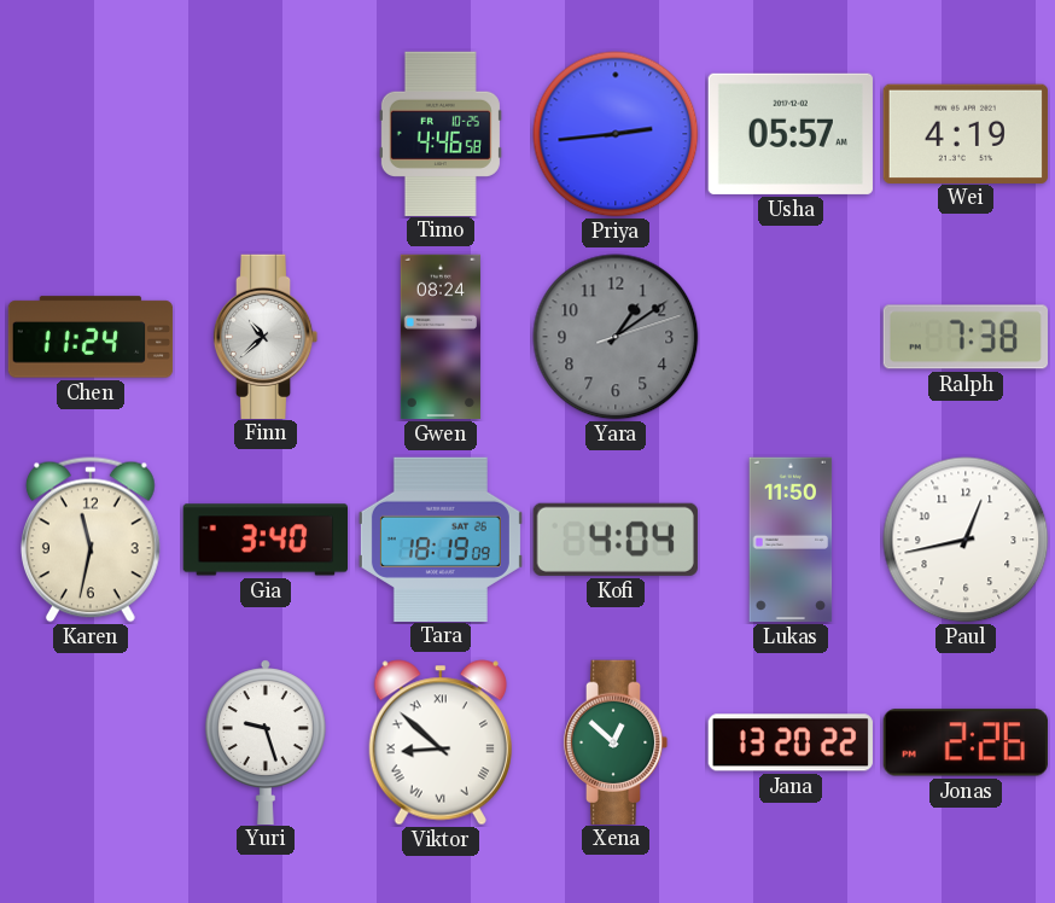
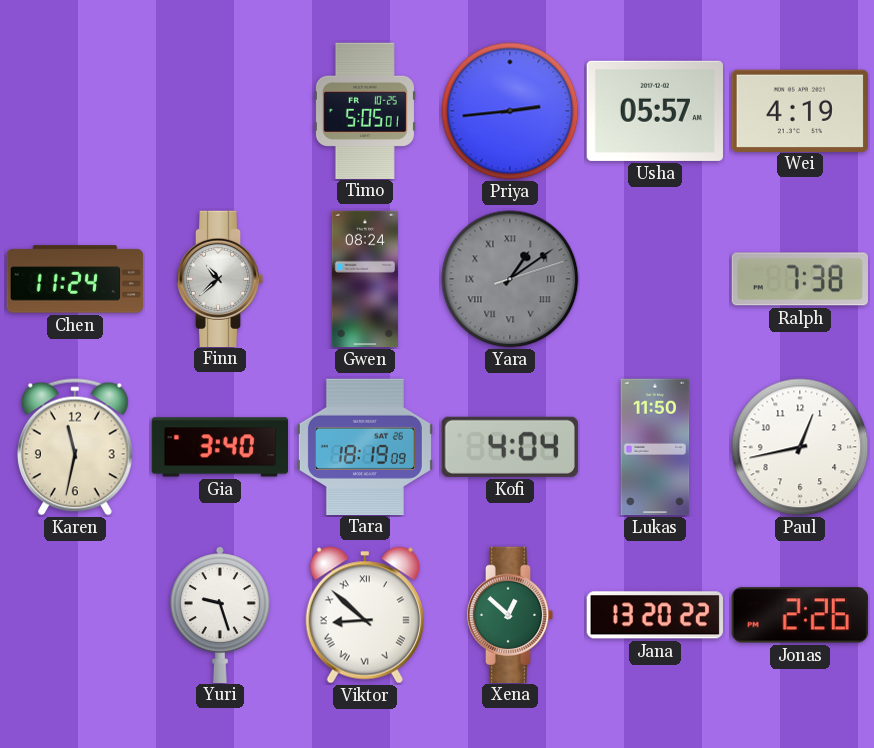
Timo: 4:46 -> 5:05
Yara numerals: Arabic -> Roman
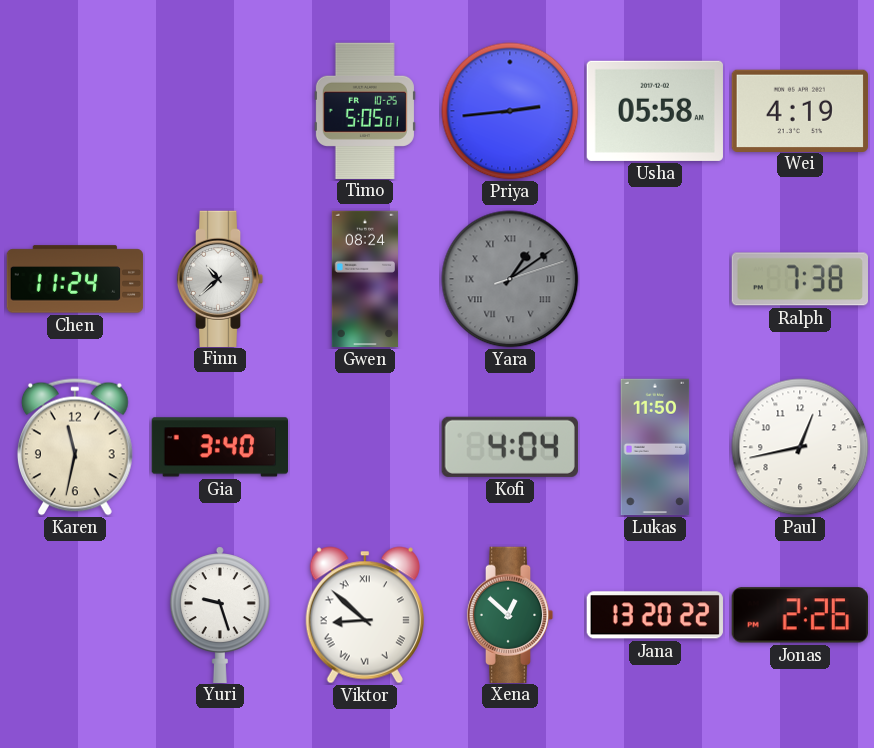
Usha: 05:57 -> 05:58
Tara: 18:19 -> none
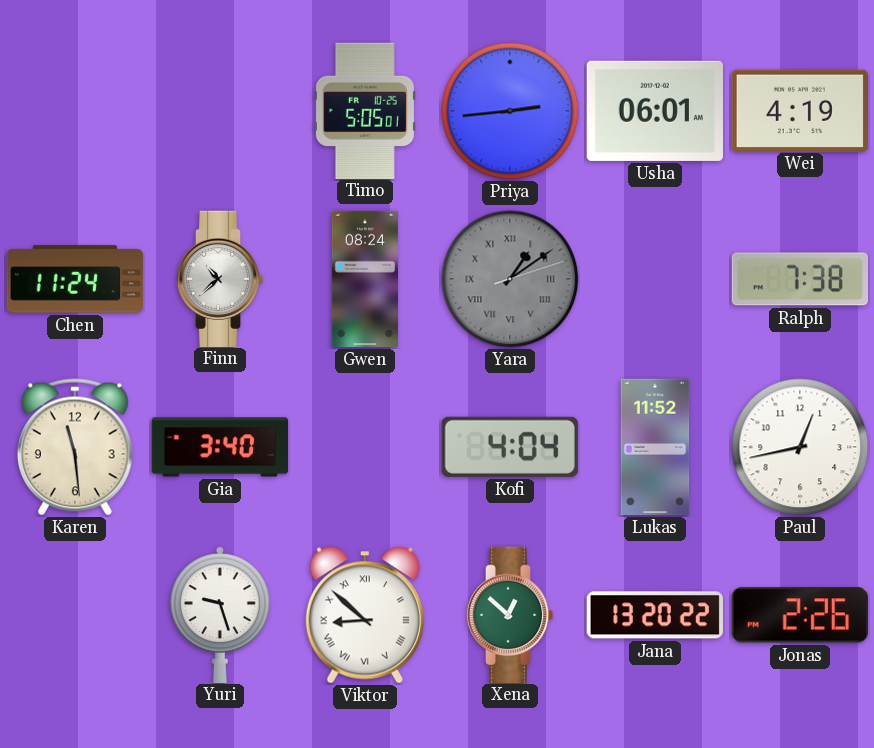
Usha: 05:58 -> 06:01
Karen: 11:32 -> 11:29
Lukas: 11:50 -> 11:52
